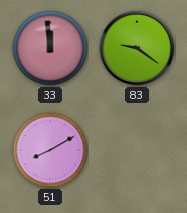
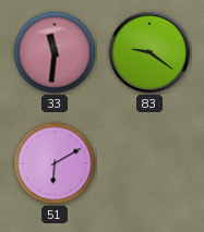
33: 11:59 -> 11:31
51: 8:10 -> 6:10
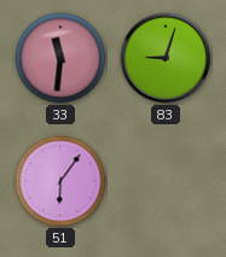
83: 9:21 -> 9:03
51: 6:10 -> 6:06
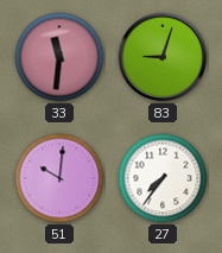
51: 6:06 -> 10:01
27: none -> 7:36
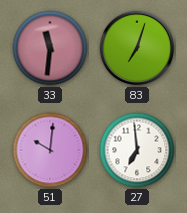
83: 9:03 -> 7:03
27: 7:36 -> 6:59
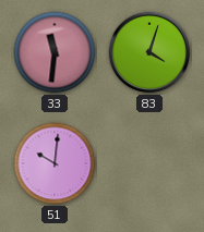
83: 7:03 -> 4:03
27: 6:59 -> none
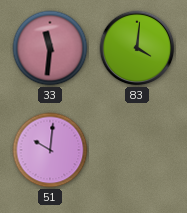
83: 4:03 -> 4:01
